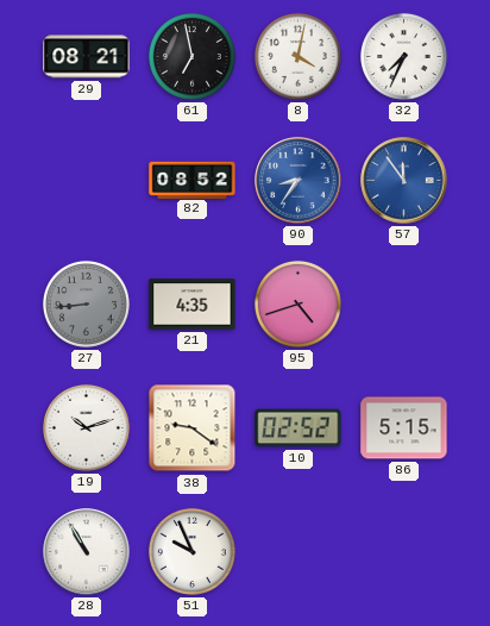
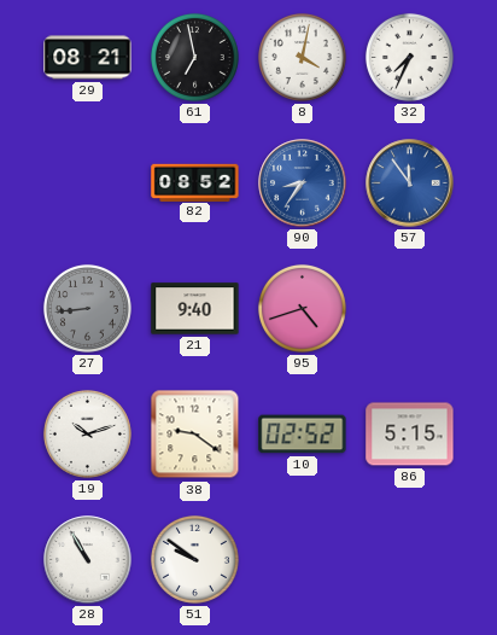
21: 4:35 -> 9:40
51: 9:56 -> 9:51
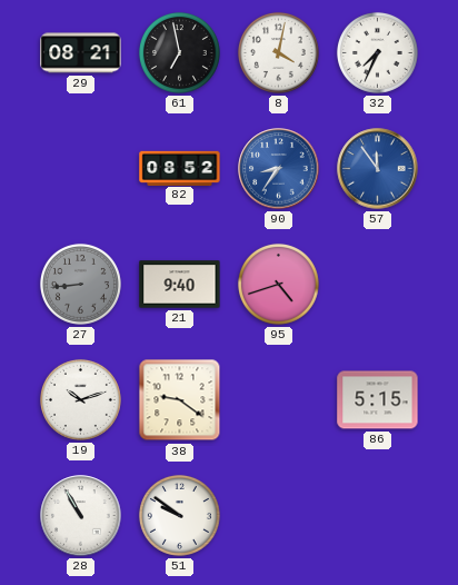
10: 02:52 -> none
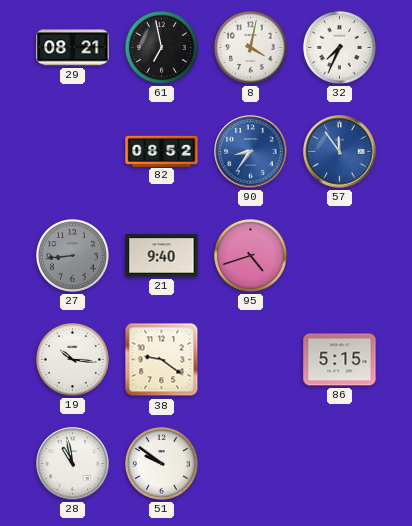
19: 10:12 -> 10:16
28: 10:55 -> 10:58
